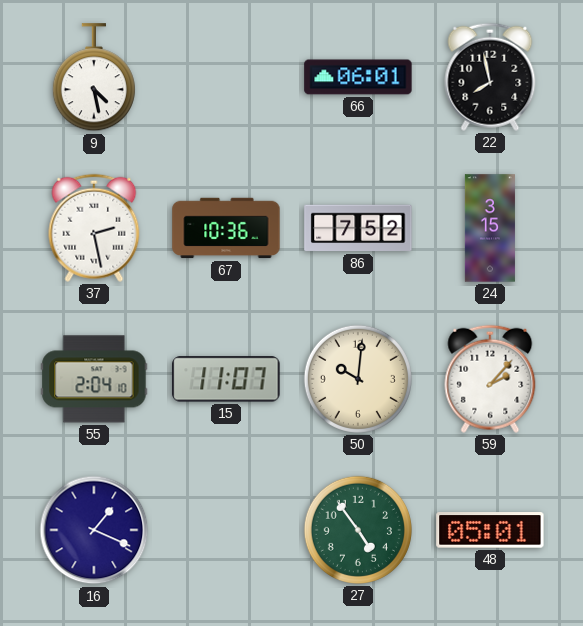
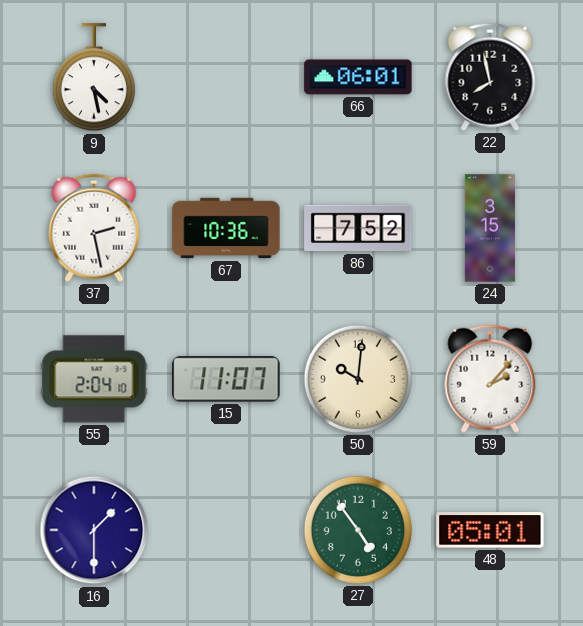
16: 1:19 -> 1:30
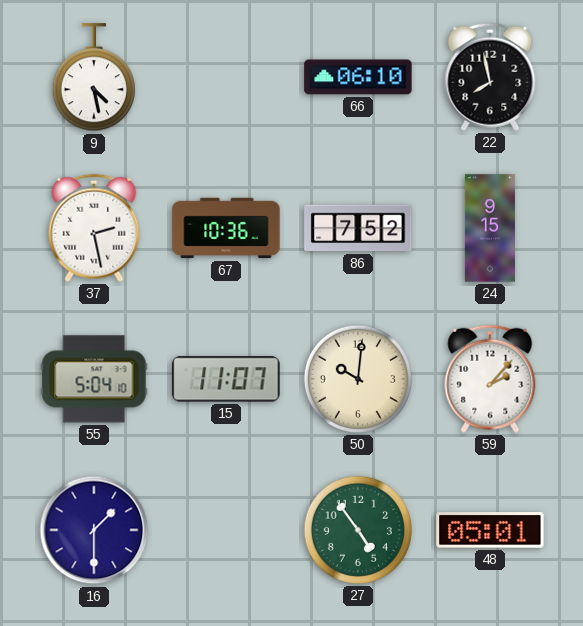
66: 06:01 -> 06:10
24: 3:15 -> 9:15
55: 2:04 -> 5:04
